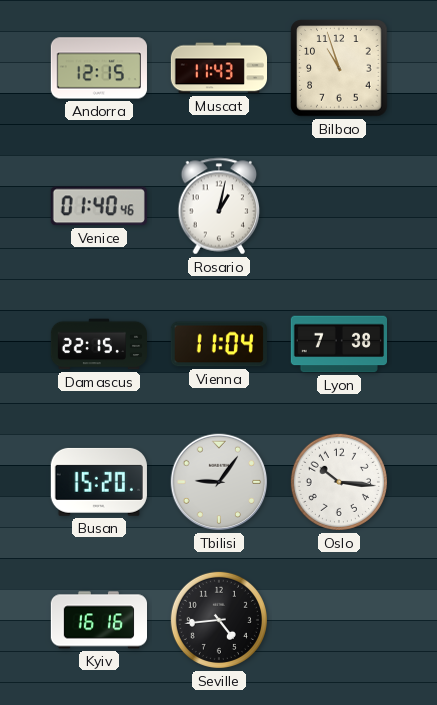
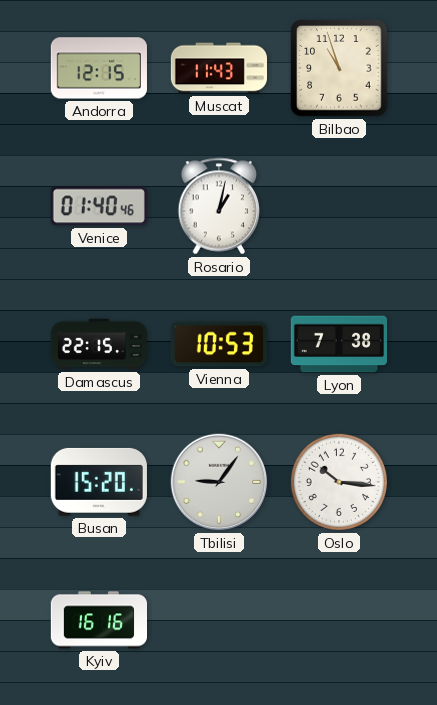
Vienna: 11:04 -> 10:53
Seville: 4:44 -> none
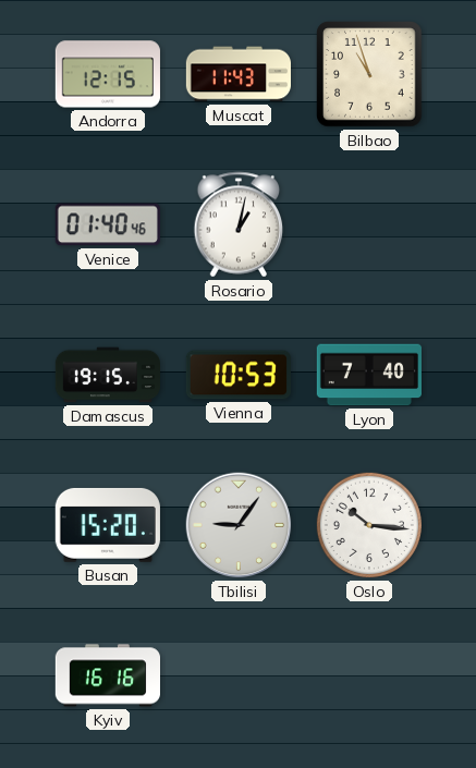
Damascus: 22:15 -> 19:15
Lyon: 7:38 -> 7:40
